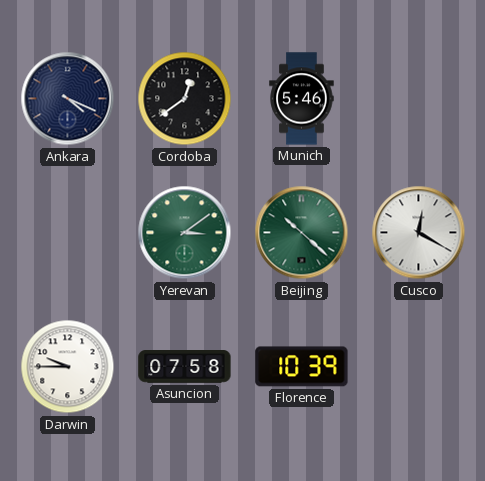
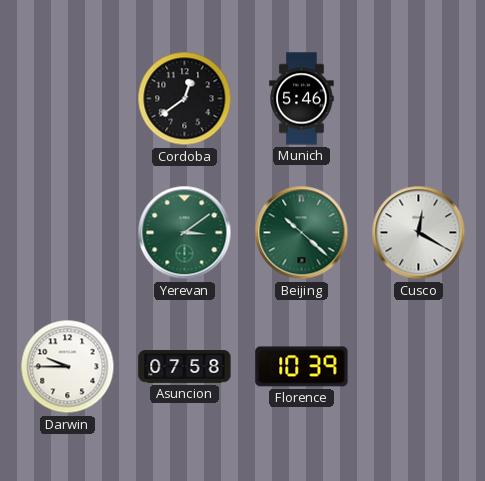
Ankara: 4:19 -> none
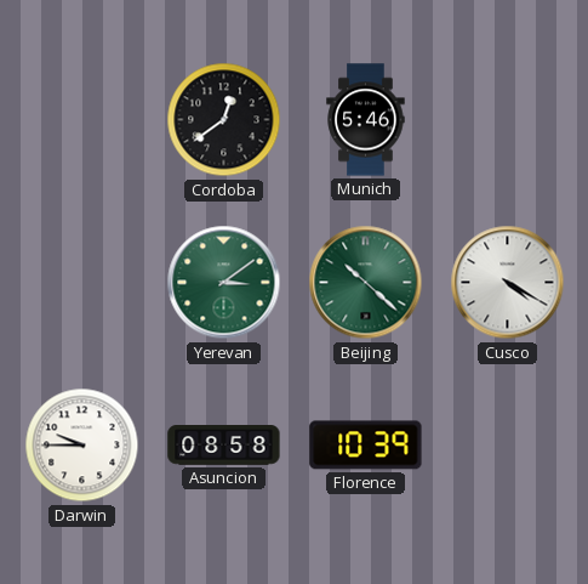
Cusco: 12:20 -> 4:20
Asuncion: 07:58 -> 08:58
